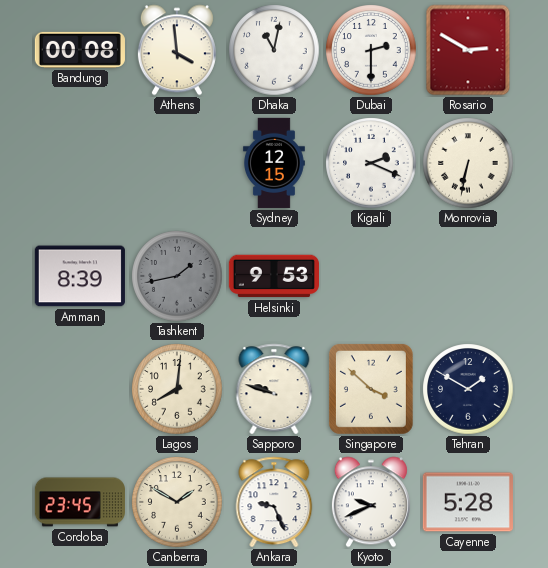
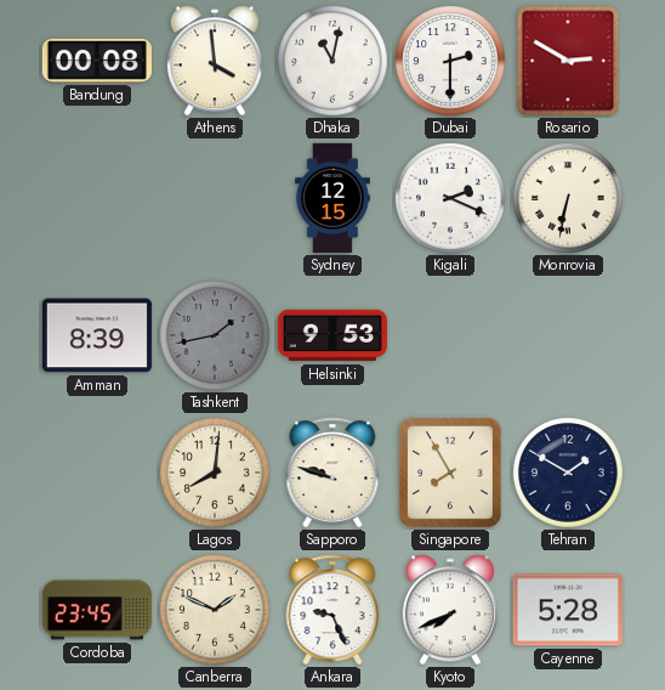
Singapore: 3:52 -> 7:55
Canberra: 1:50 -> 1:49
Kyoto: 9:41 -> 7:41
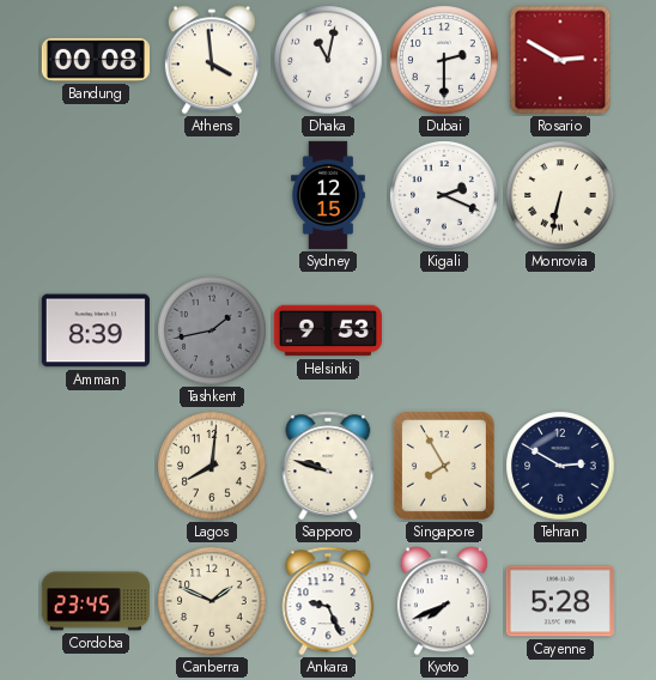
Tehran: 1:50 -> 2:50
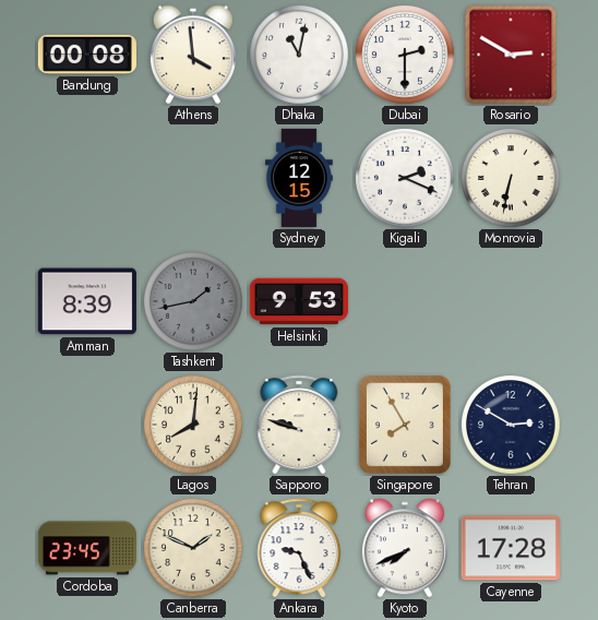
Cayenne: 5:28 -> 17:28
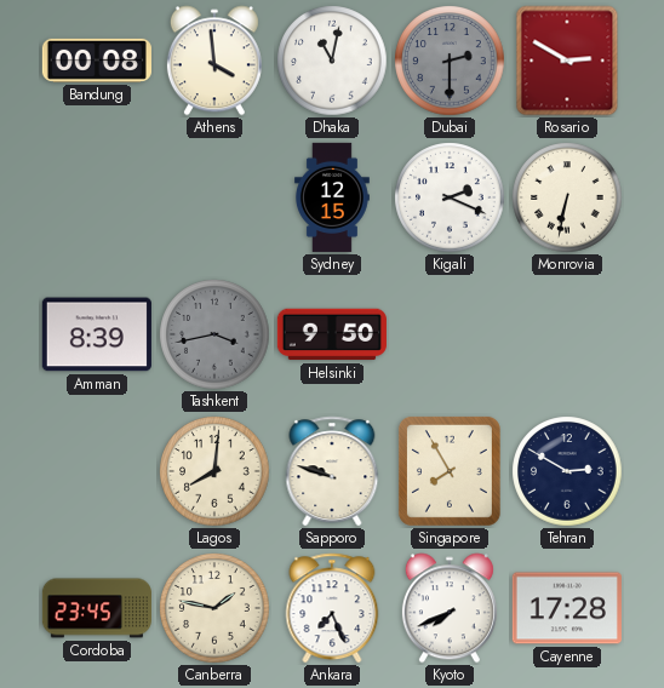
Dubai dial: white -> grey
Tashkent: 1:43 -> 3:43
Helsinki: 9:53 -> 9:50
Canberra: 1:49 -> 1:47
Ankara: 9:26 -> 7:26
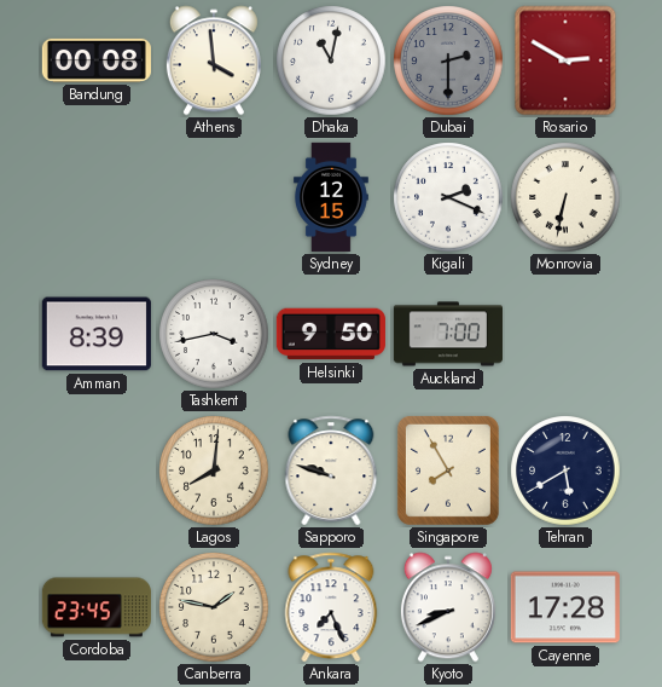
Tashkent dial: grey -> white
Auckland: none -> 7:00
Tehran: 2:50 -> 5:40
Kyoto: 7:41 -> 8:41
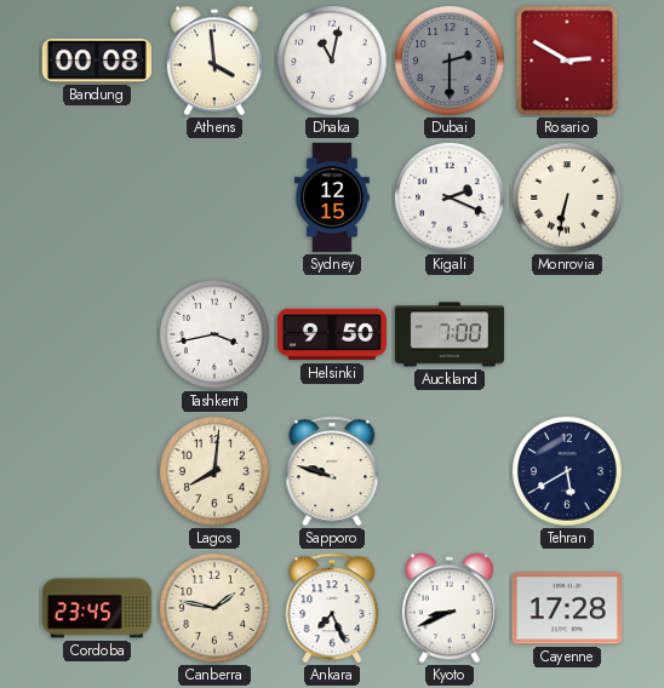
Amman: 8:39 -> none
Singapore: 7:55 -> none
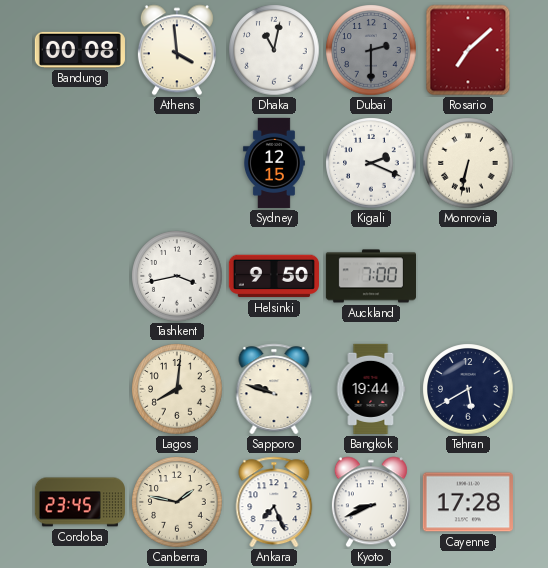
Rosario: 2:50 -> 7:08
Bangkok: none -> 19:44
